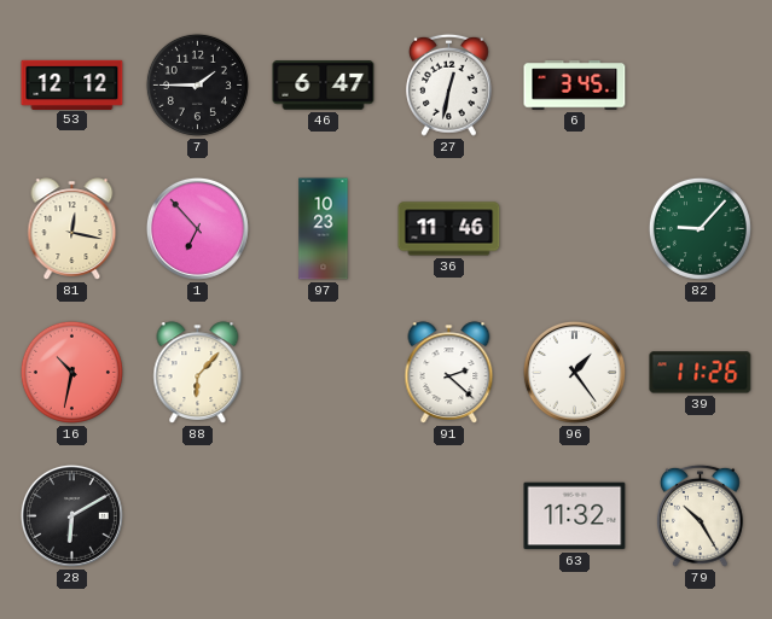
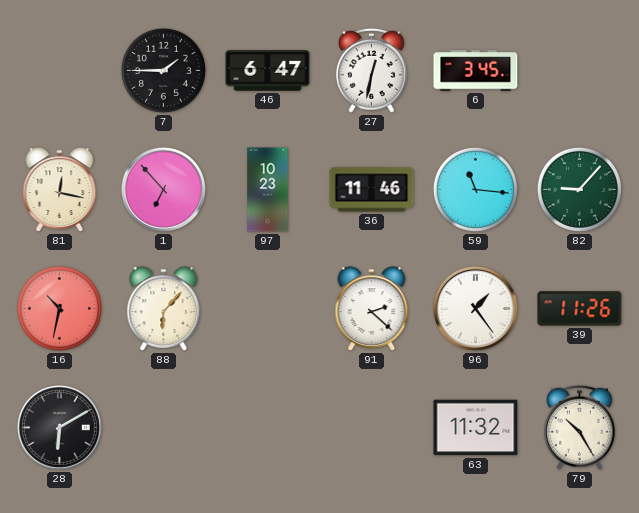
53: 12:12 -> none
59: none -> 11:16
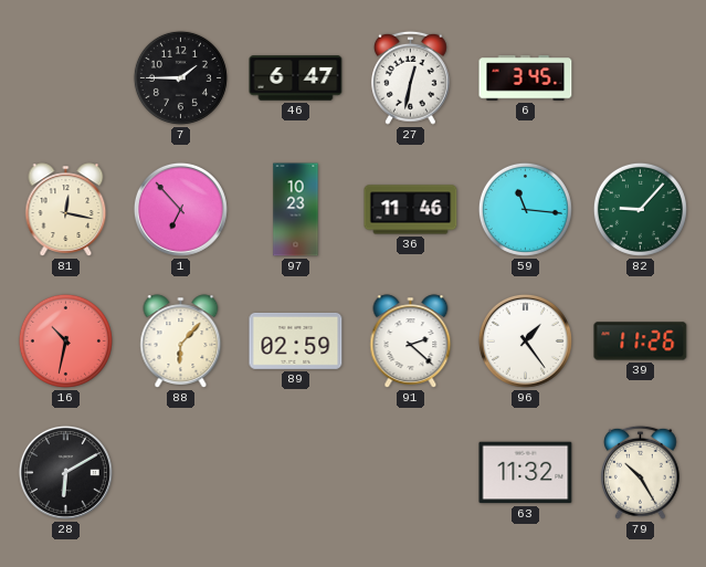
89: none -> 02:59
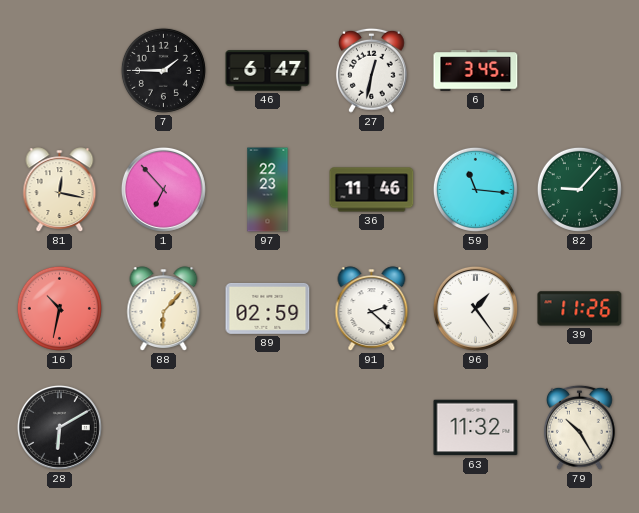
97: 10:23 -> 22:23
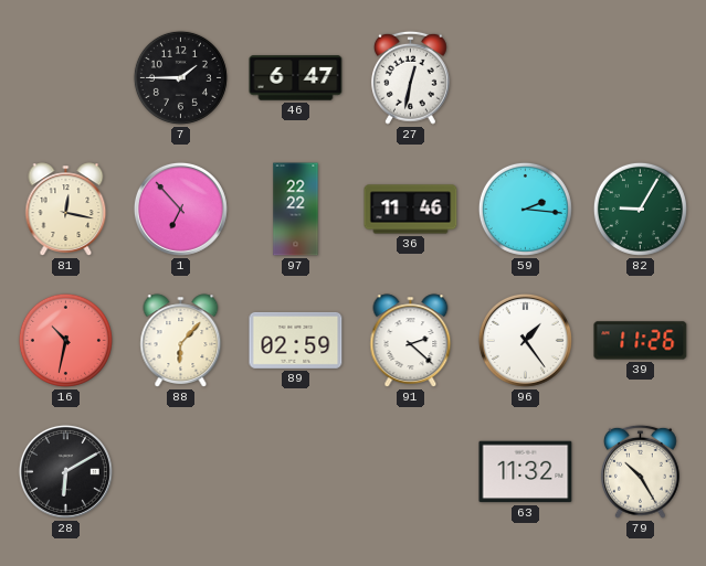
6: 3:45 -> none
97: 22:23 -> 22:22
59: 11:16 -> 2:16
82: 9:07 -> 9:05
